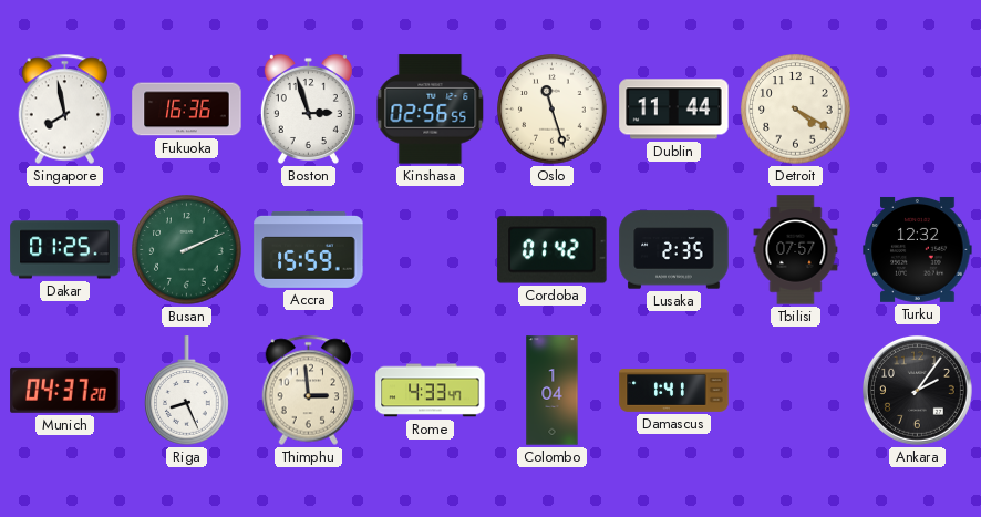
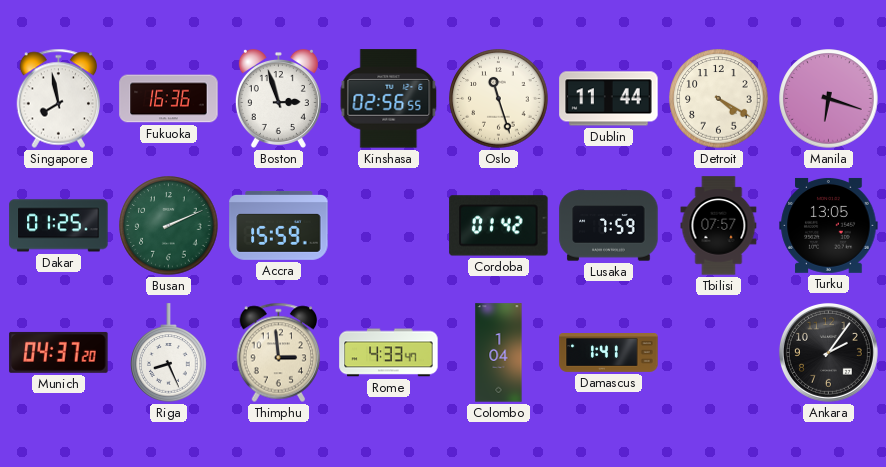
Manila: none -> 6:18
Lusaka: 2:35 -> 7:59
Turku: 12:32 -> 13:05
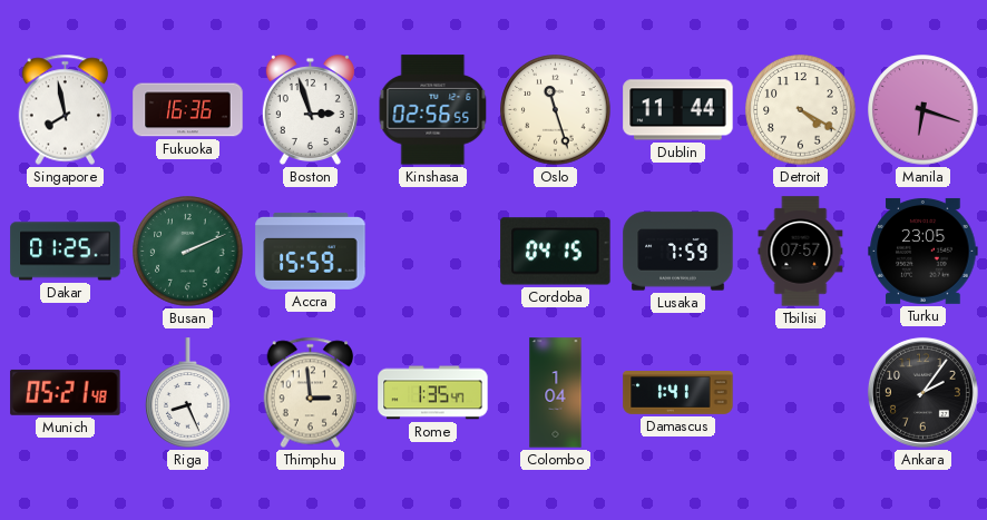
Cordoba: 01:42 -> 04:15
Turku: 13:05 -> 23:05
Munich: 04:37 -> 05:21
Rome: 4:33 -> 1:35
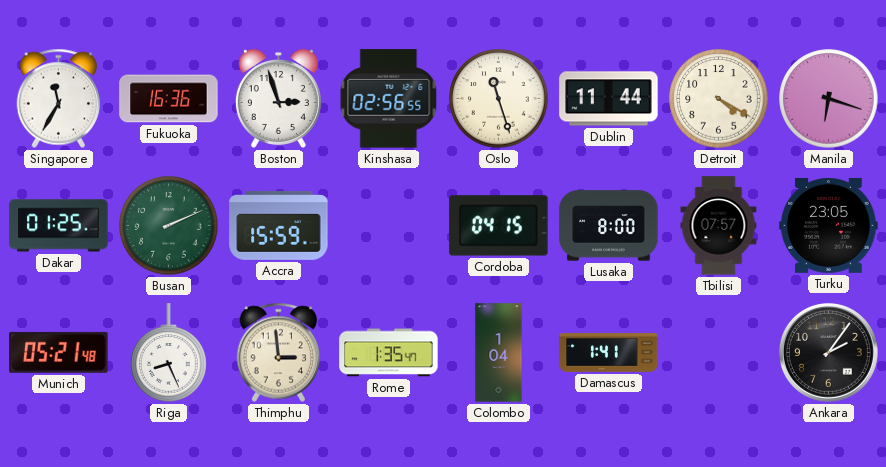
Singapore: 7:58 -> 11:35
Lusaka: 7:59 -> 8:00
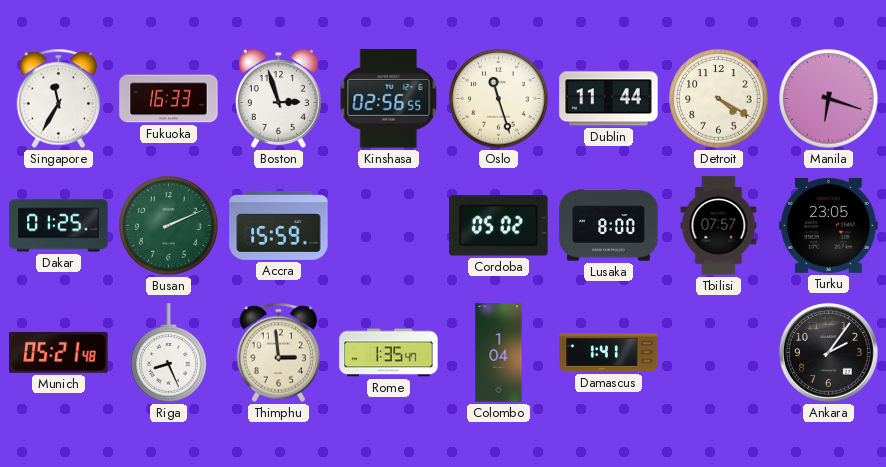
Fukuoka: 16:36 -> 16:33
Cordoba: 04:15 -> 05:02
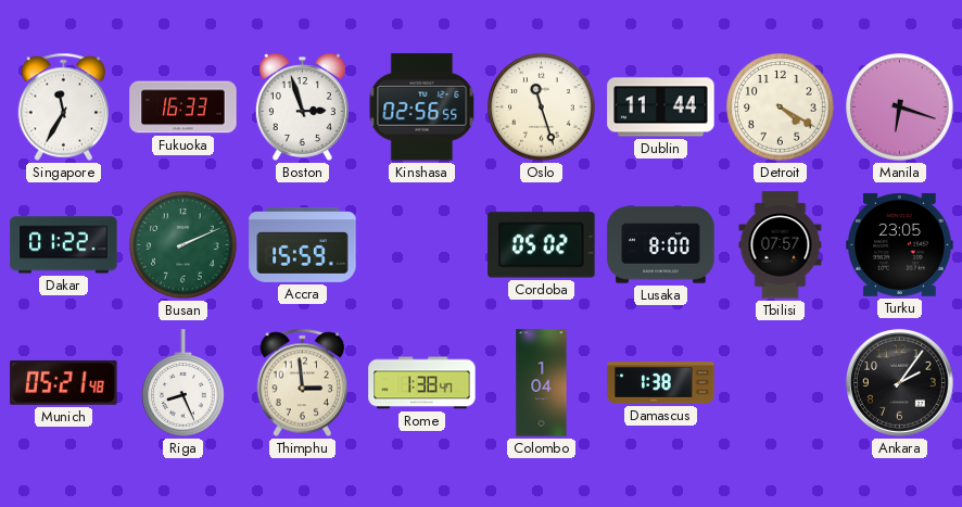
Dakar: 01:25 -> 01:22
Rome: 1:35 -> 1:38
Damascus: 1:41 -> 1:38
